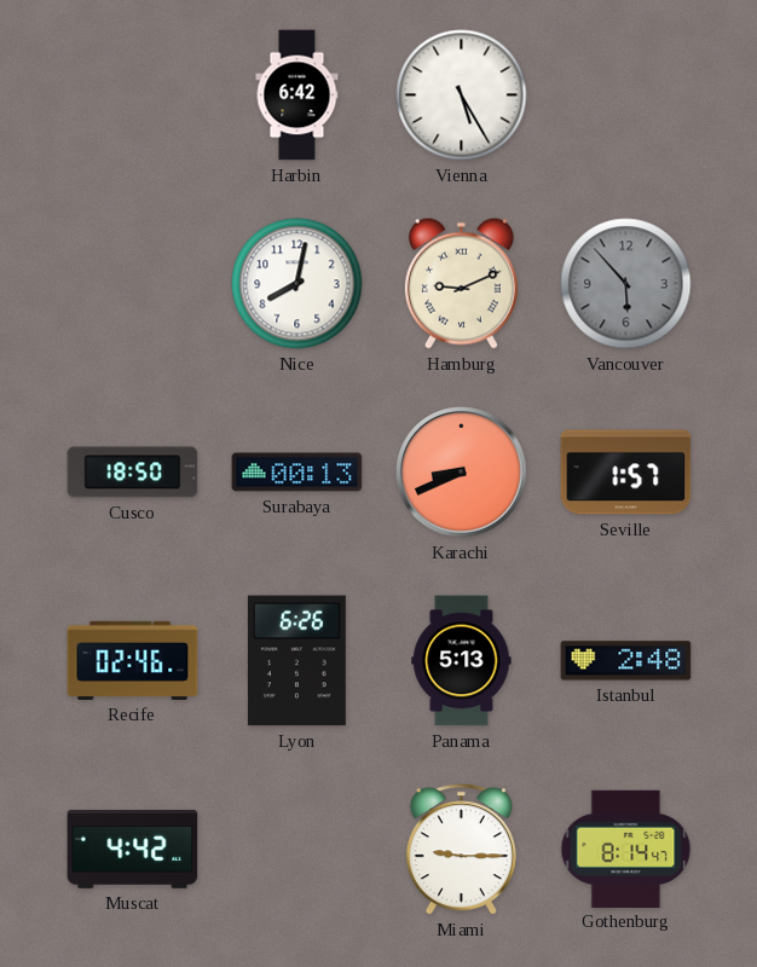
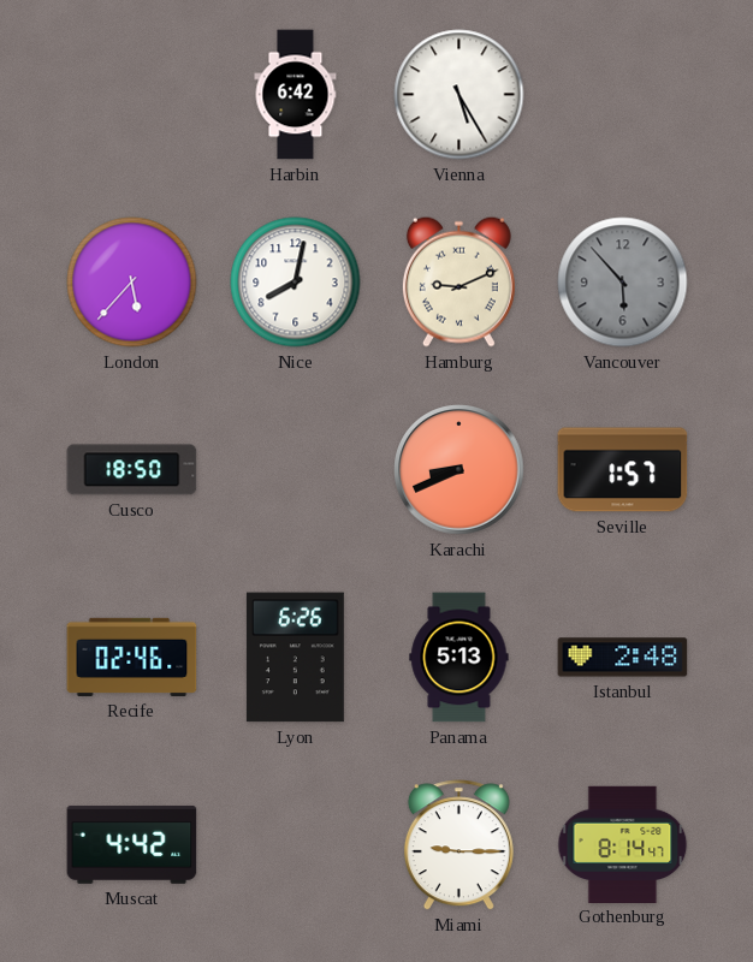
London: none -> 5:37
Surabaya: 00:13 -> none
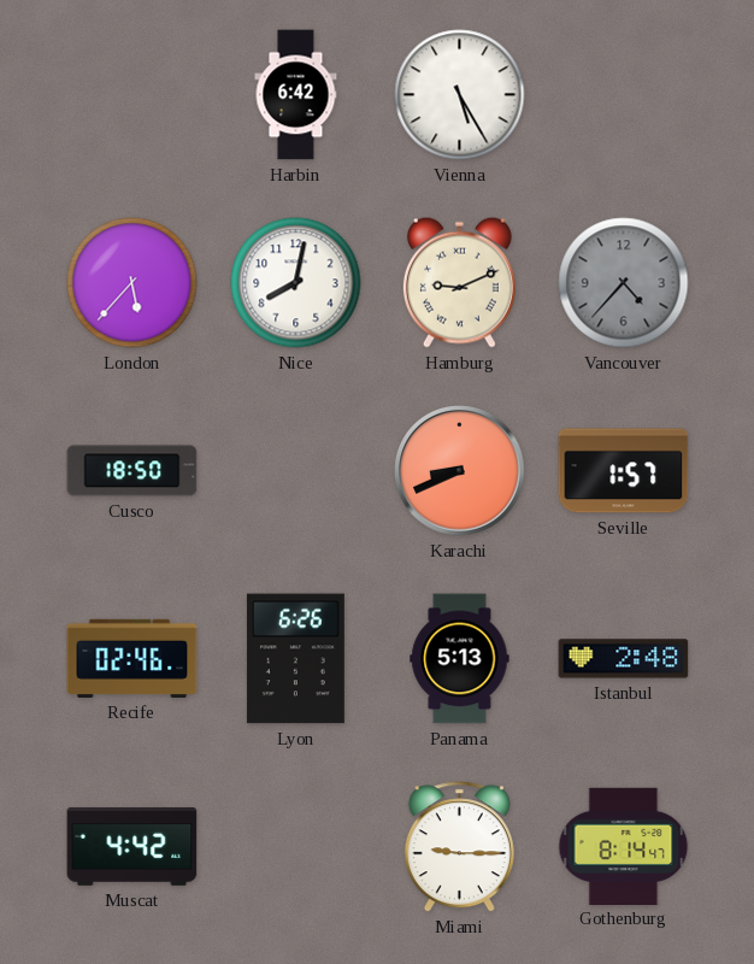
Vancouver: 5:53 -> 4:37
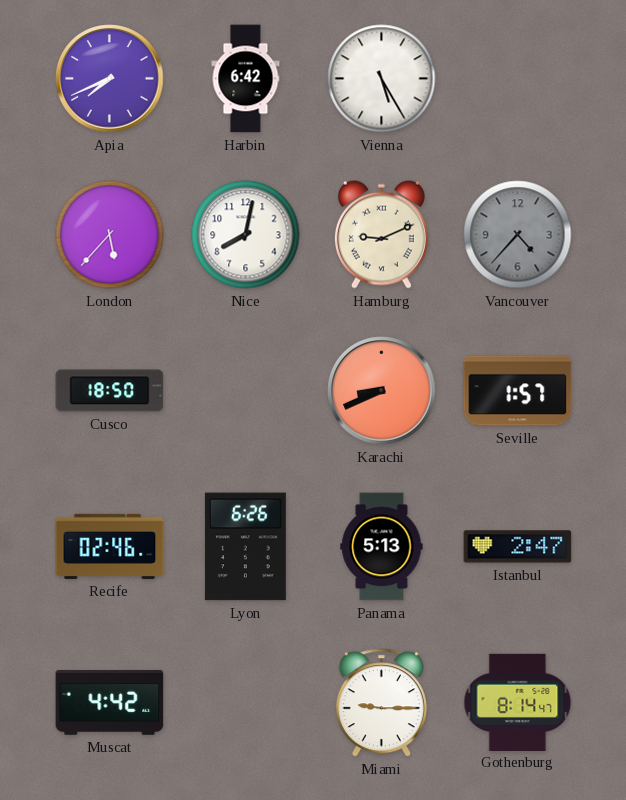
Apia: none -> 7:41
Istanbul: 2:48 -> 2:47
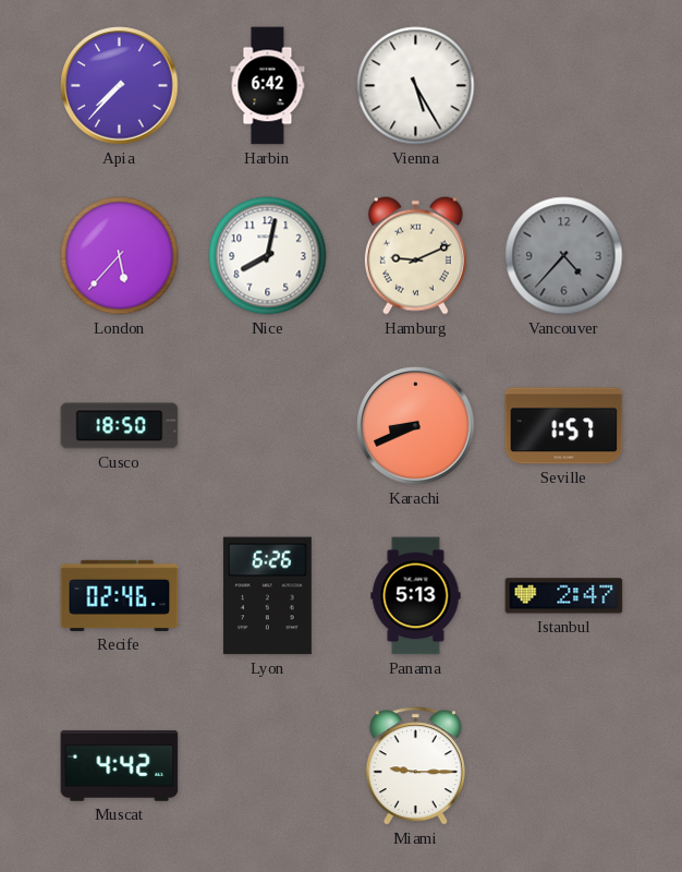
Apia: 7:41 -> 7:37
Gothenburg: 8:14 -> none
